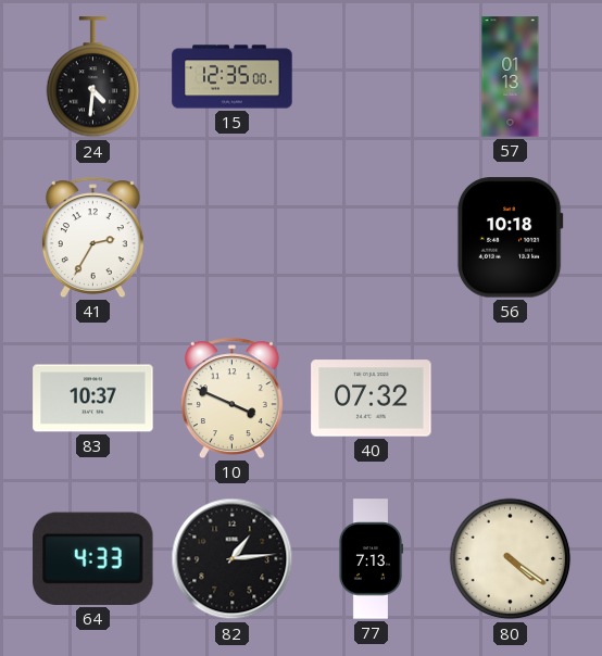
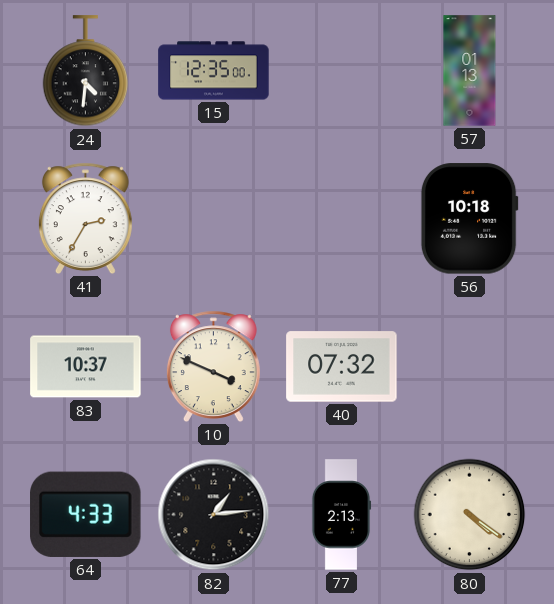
77: 7:13 -> 2:13
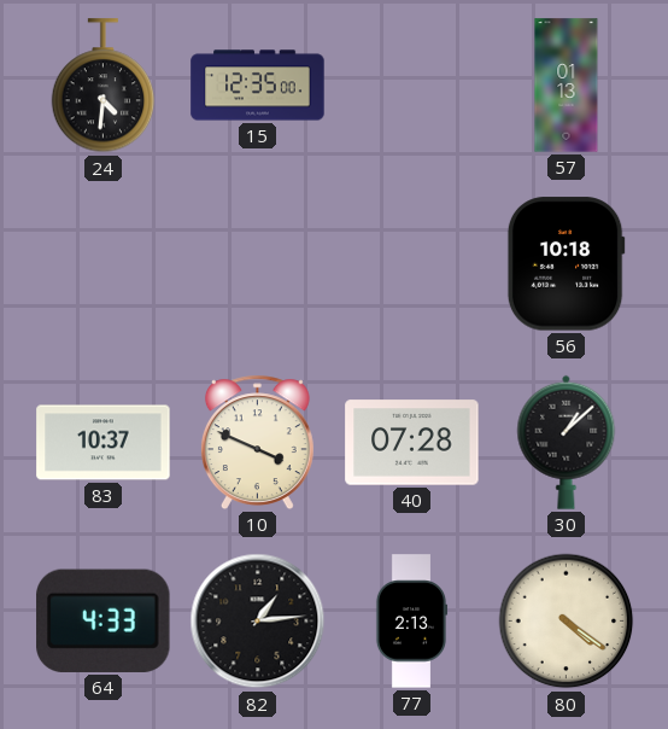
41: 2:35 -> none
40: 07:32 -> 07:28
30: none -> 1:08
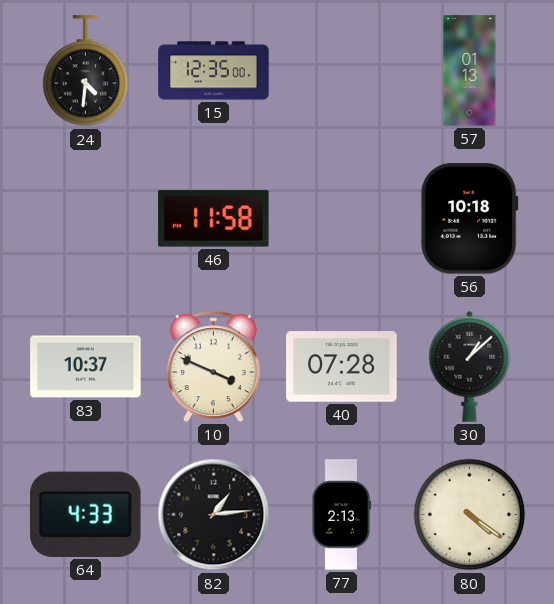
46: none -> 11:58
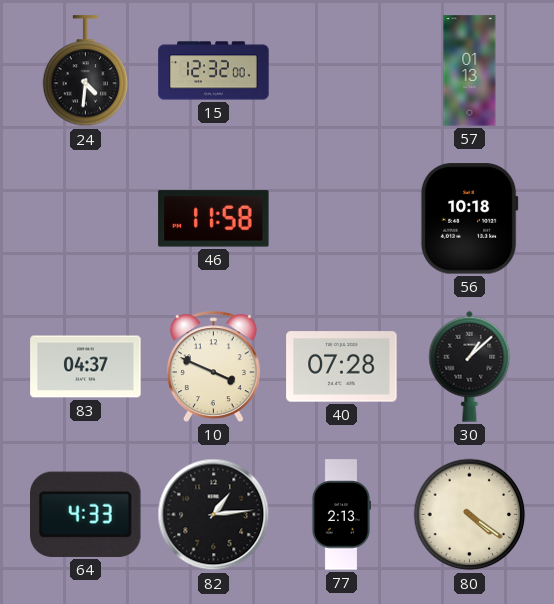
15: 12:35 -> 12:32
83: 10:37 -> 04:37
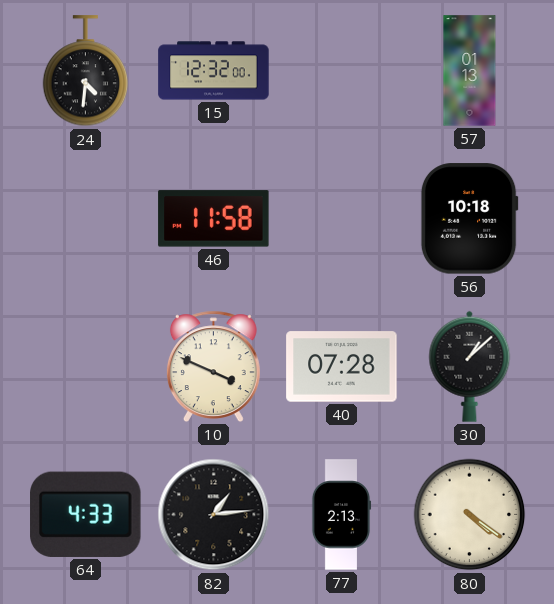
83: 04:37 -> none
